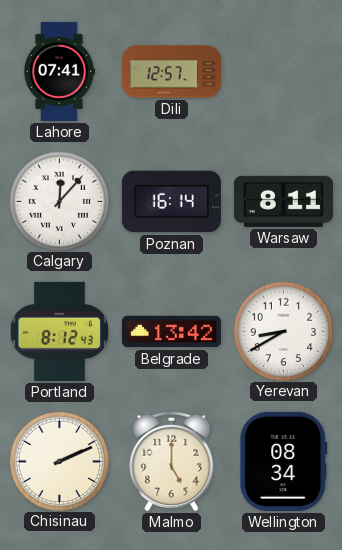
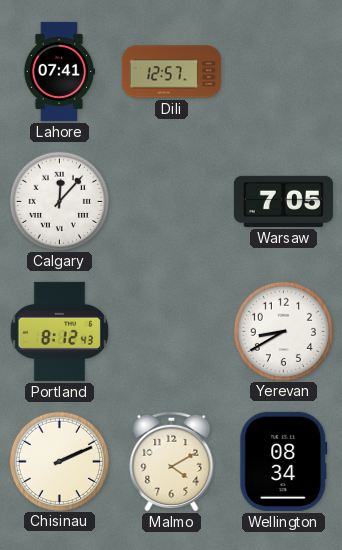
Poznan: 16:14 -> none
Warsaw: 8:11 -> 7:05
Belgrade: 13:42 -> none
Malmo: 5:00 -> 4:10
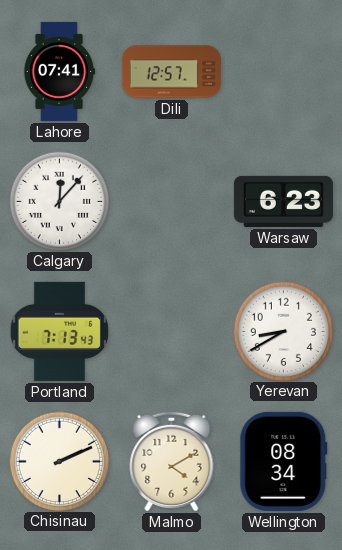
Warsaw: 7:05 -> 6:23
Portland: 8:12 -> 7:13
